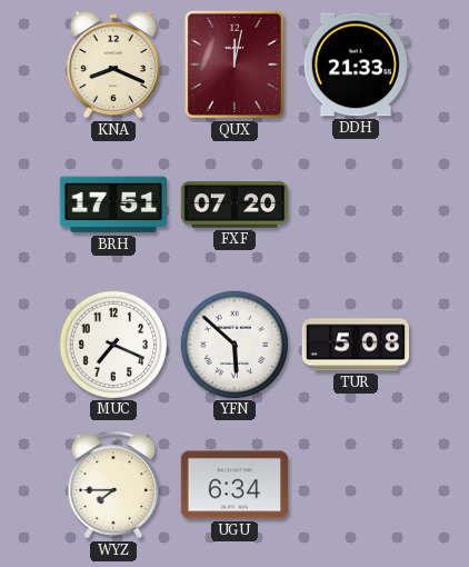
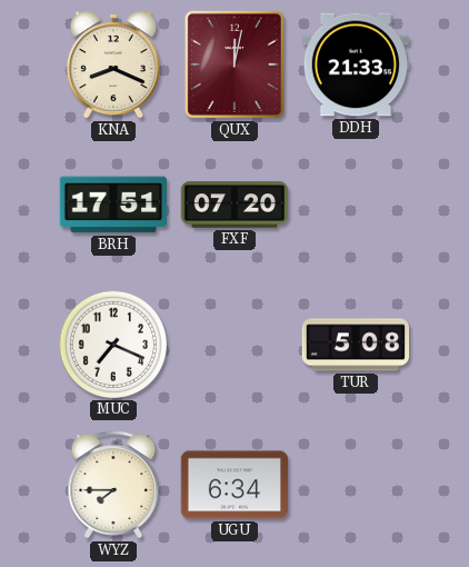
YFN: 5:52 -> none
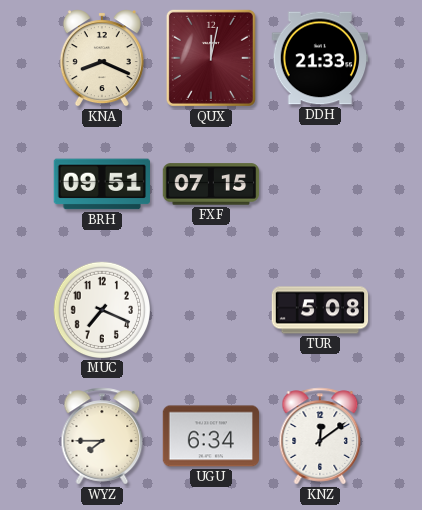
BRH: 17:51 -> 09:51
FXF: 07:20 -> 07:15
KNZ: none -> 12:09
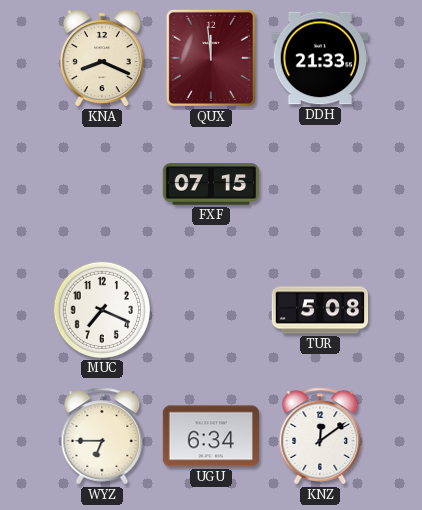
QUX: 12:02 -> 11:59
BRH: 09:51 -> none
WYZ: 7:45 -> 6:45
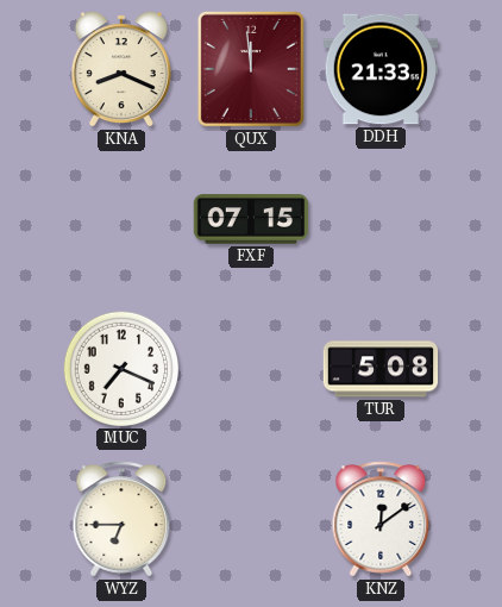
UGU: 6:34 -> none
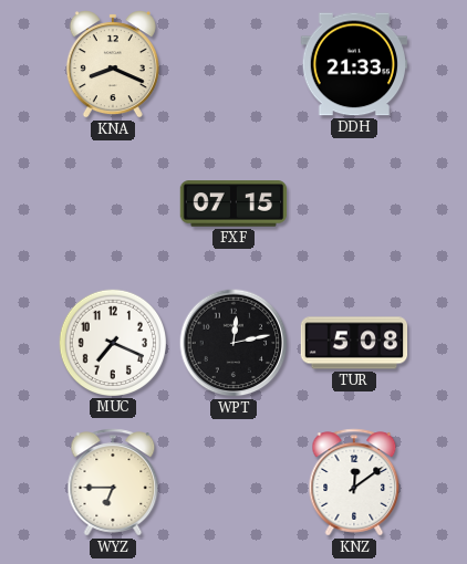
QUX: 11:59 -> none
WPT: none -> 12:13
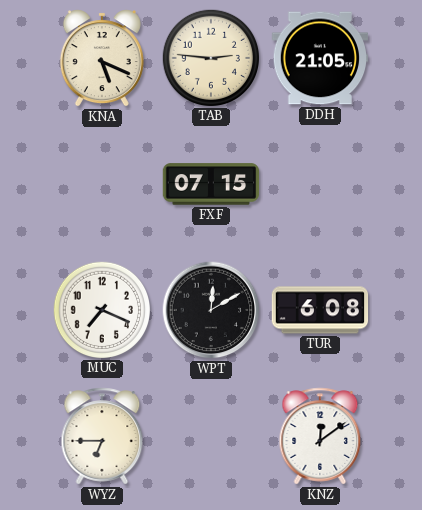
KNA: 8:19 -> 5:19
TAB: none -> 2:46
DDH: 21:33 -> 21:05
WPT: 12:13 -> 12:10
TUR: 5:08 -> 6:08
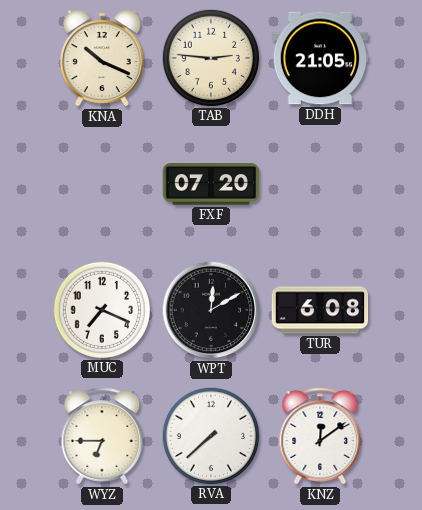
KNA: 5:19 -> 10:19
FXF: 07:15 -> 07:20
RVA: none -> 7:38
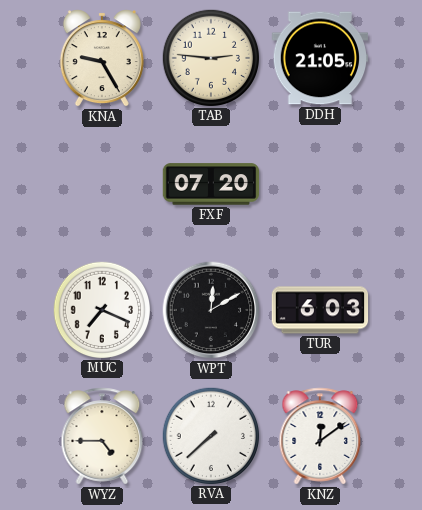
KNA: 10:19 -> 9:25
TUR: 6:08 -> 6:03
WYZ: 6:45 -> 4:45
